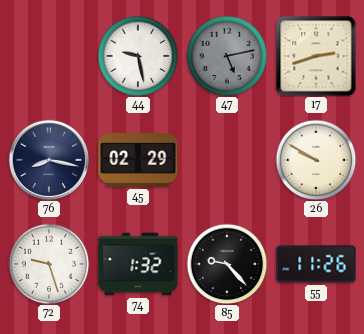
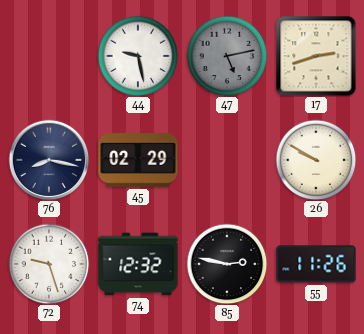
74: 1:32 -> 12:32
85: 9:23 -> 2:47
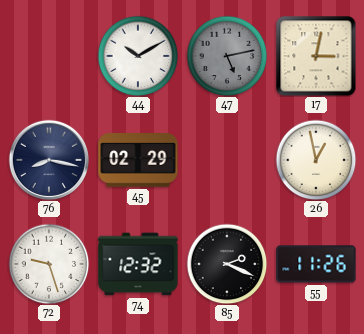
44: 9:28 -> 10:10
17: 2:42 -> 3:02
26: 9:50 -> 12:58
85: 2:47 -> 2:19
